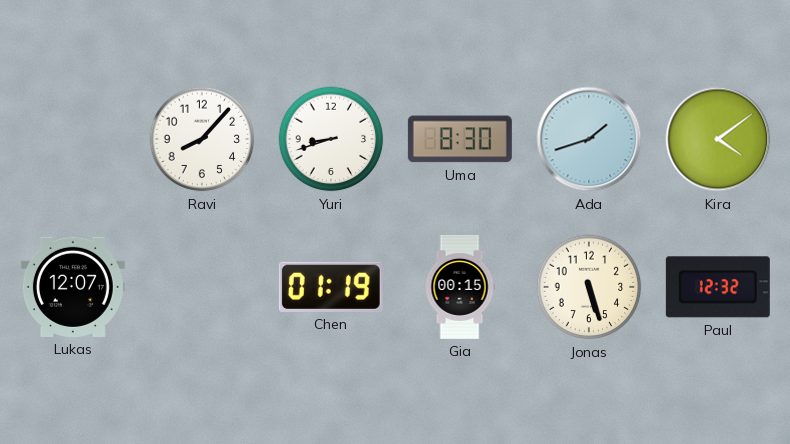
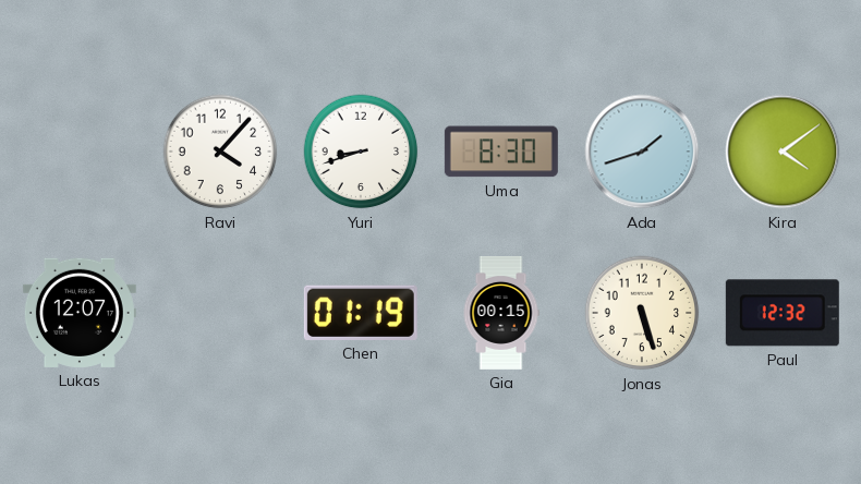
Ravi: 8:07 -> 4:07
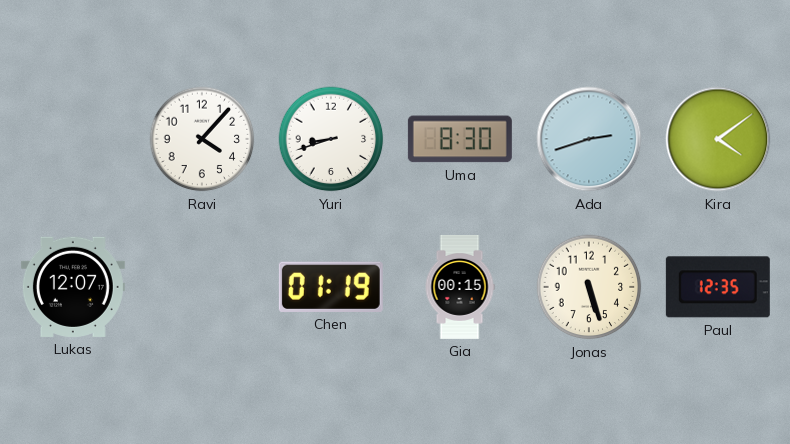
Ada: 1:42 -> 2:42
Paul: 12:32 -> 12:35
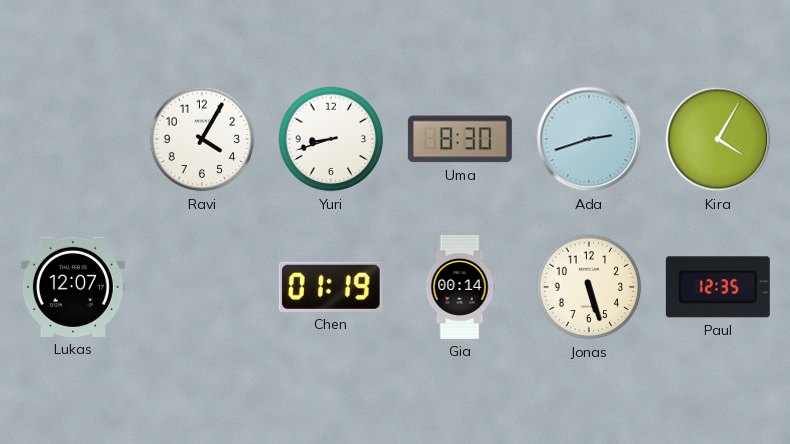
Ravi: 4:07 -> 4:05
Kira: 4:09 -> 4:05
Gia: 00:15 -> 00:14
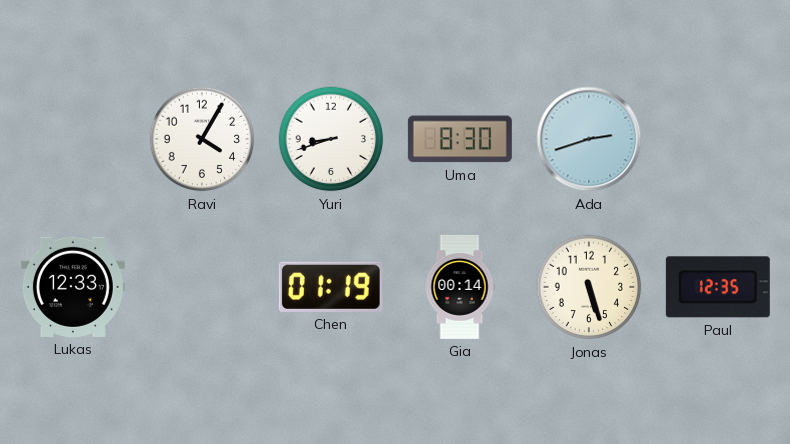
Kira: 4:05 -> none
Lukas: 12:07 -> 12:33
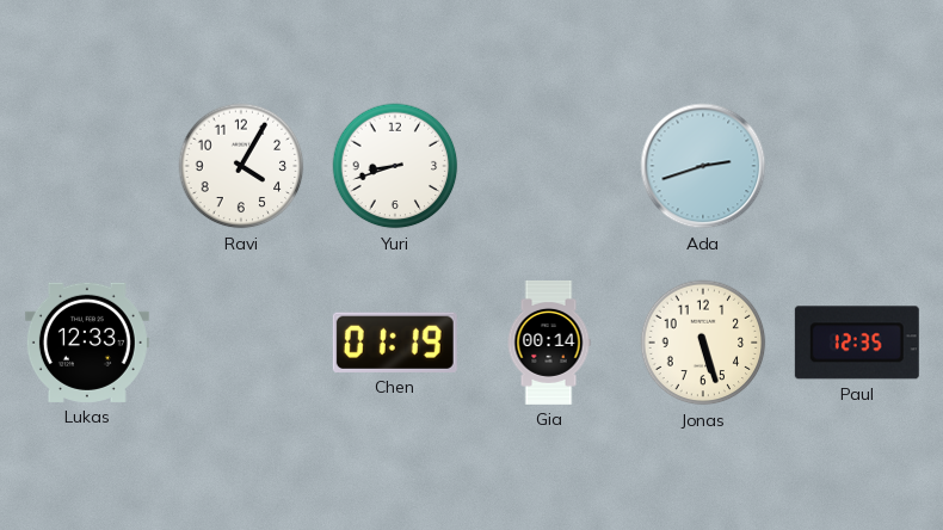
Uma: 8:30 -> none
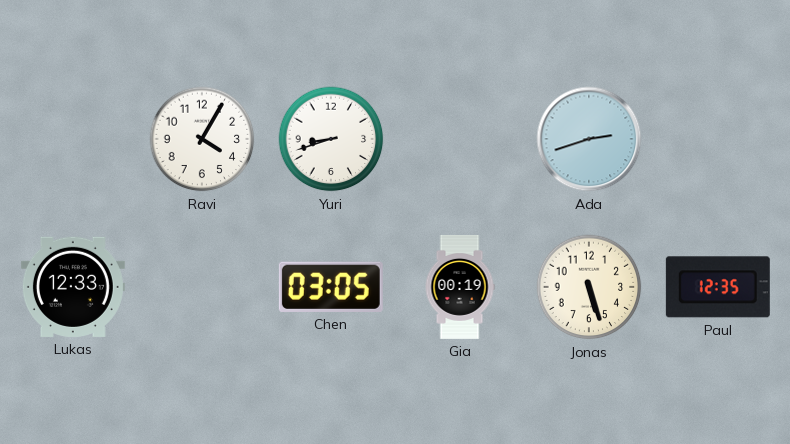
Chen: 01:19 -> 03:05
Gia: 00:14 -> 00:19
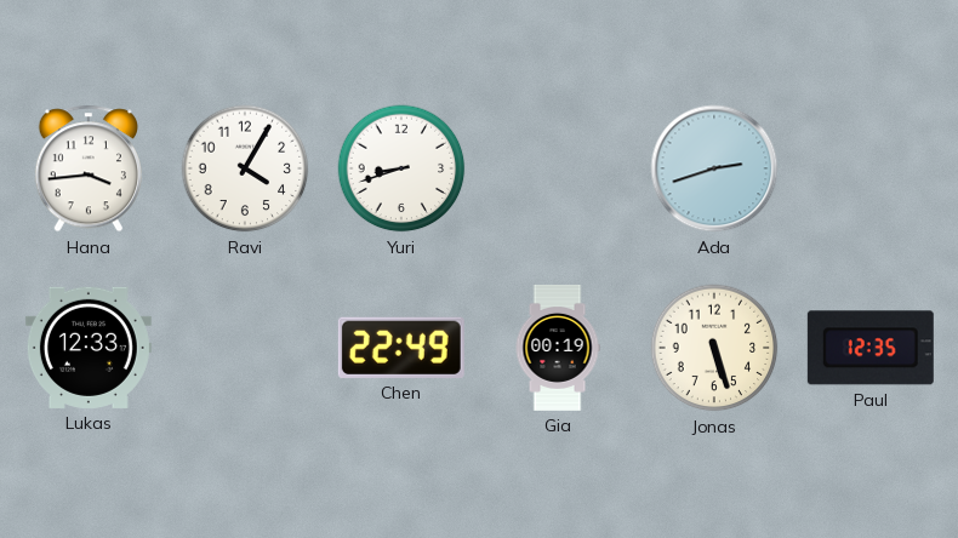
Hana: none -> 3:44
Chen: 03:05 -> 22:49
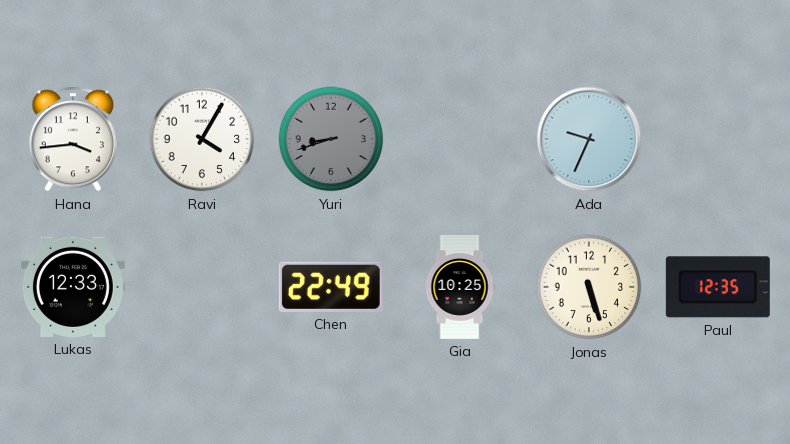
Yuri dial: white -> grey
Ada: 2:42 -> 9:34
Gia: 00:19 -> 10:25
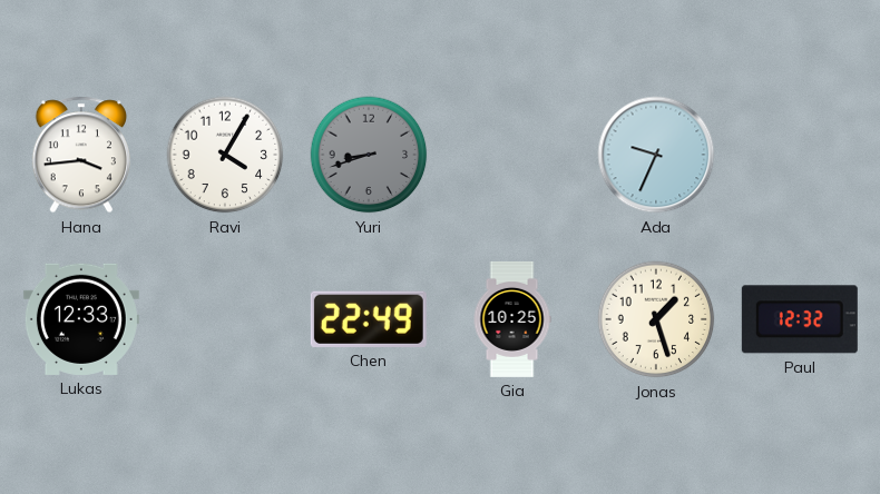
Jonas: 5:27 -> 1:27
Paul: 12:35 -> 12:32
